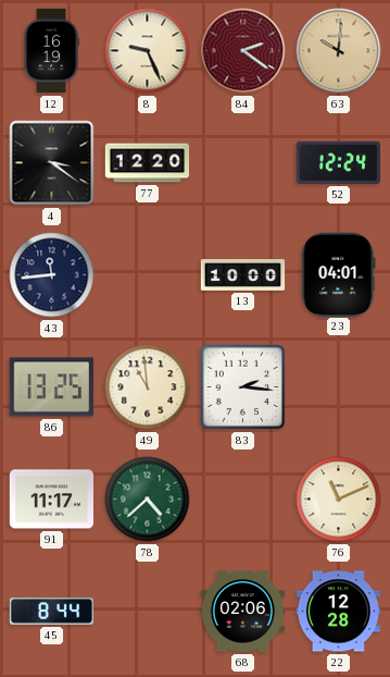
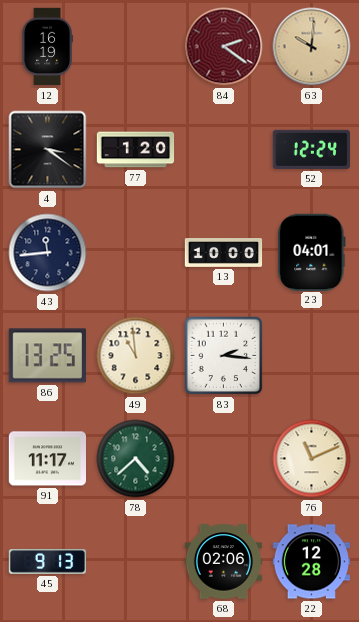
8: 9:26 -> none
77: 12:20 -> 1:20
45: 8:44 -> 9:13
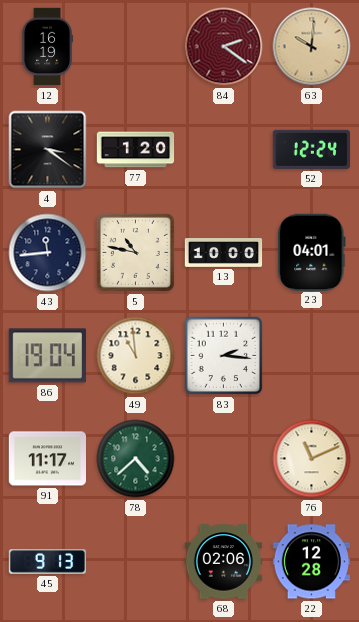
5: none -> 10:47
86: 13:25 -> 19:04
